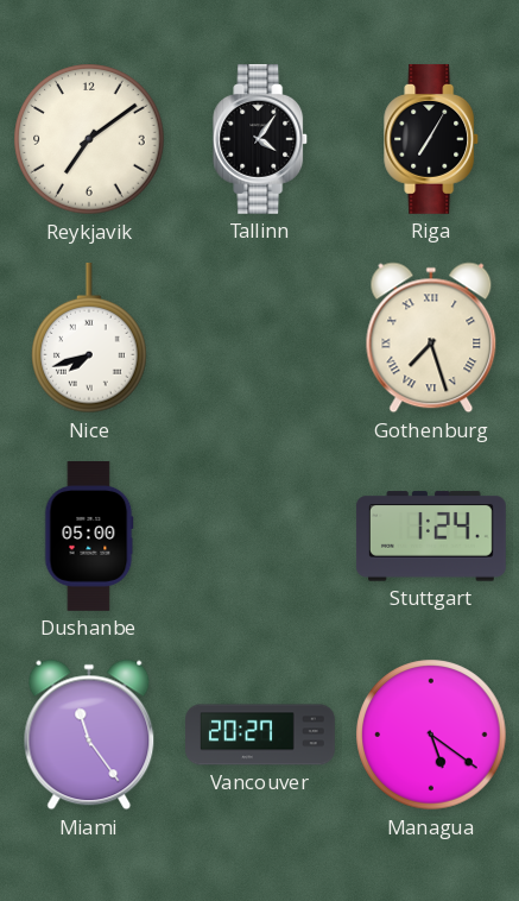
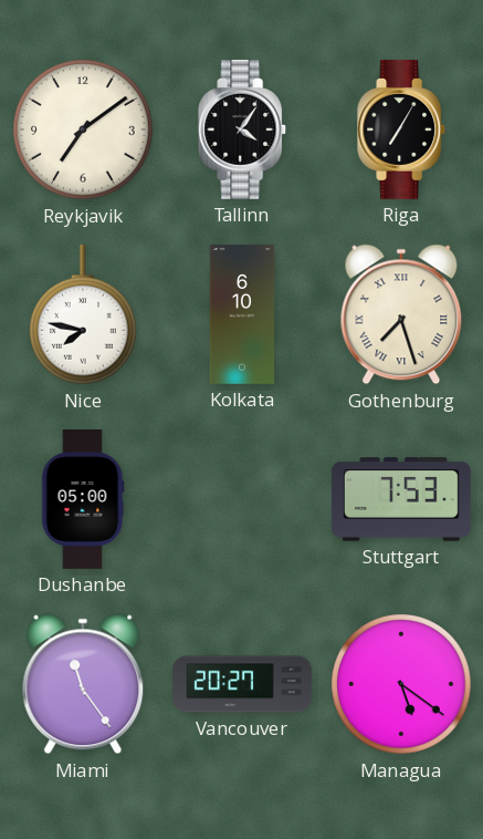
Nice: 7:42 -> 7:47
Kolkata: none -> 6:10
Stuttgart: 1:24 -> 7:53
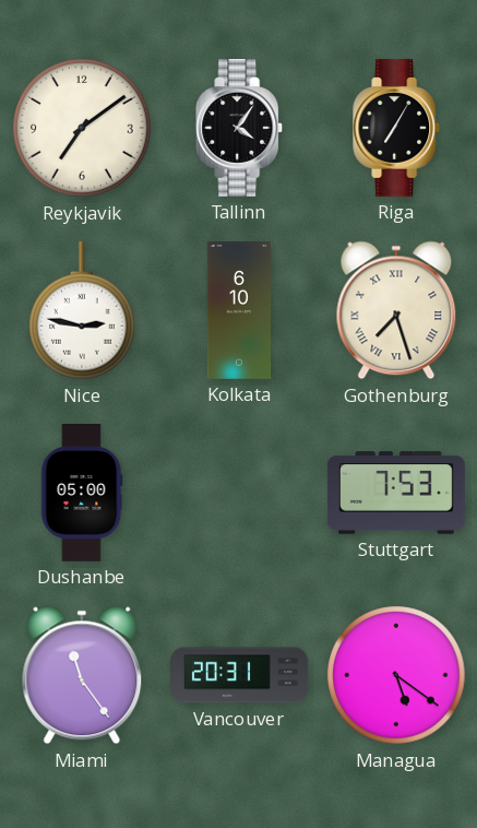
Nice: 7:47 -> 2:47
Vancouver: 20:27 -> 20:31
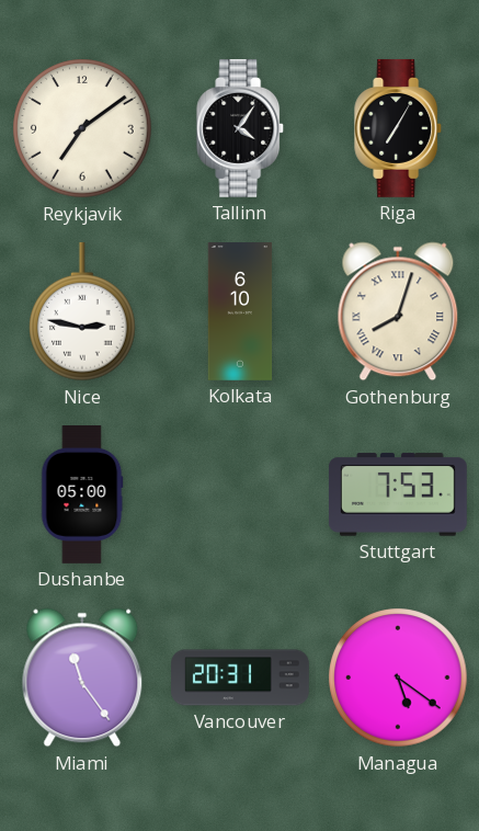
Gothenburg: 7:27 -> 8:03
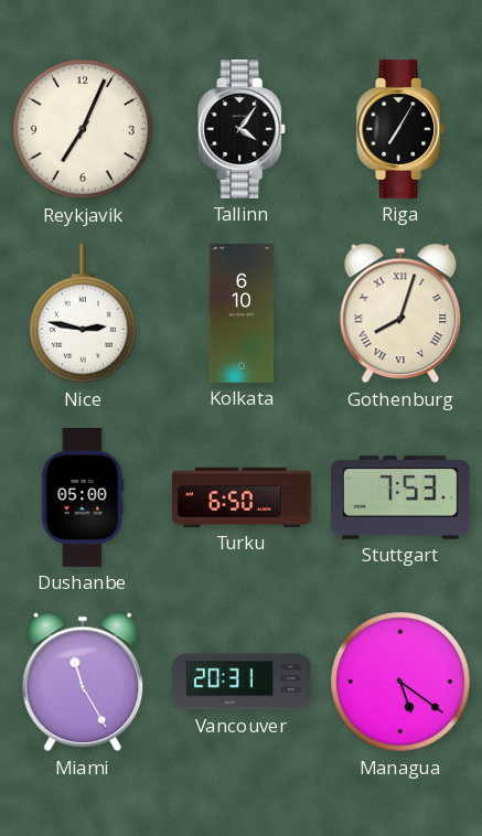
Reykjavik: 7:09 -> 7:04
Turku: none -> 6:50
Miami: 11:24 -> 11:25
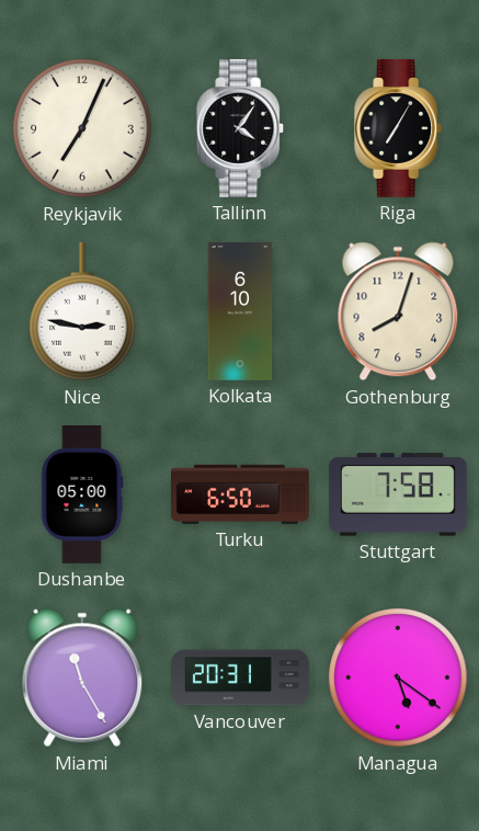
Gothenburg numerals: Roman -> Arabic
Stuttgart: 7:53 -> 7:58
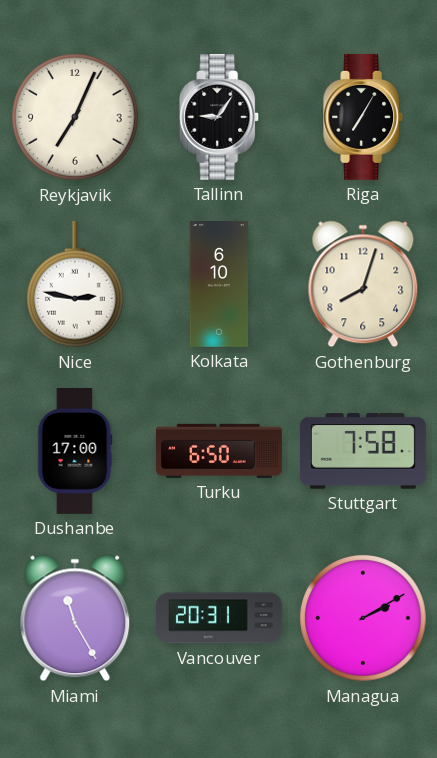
Tallinn: 4:06 -> 9:06
Dushanbe: 05:00 -> 17:00
Managua: 5:21 -> 2:10
